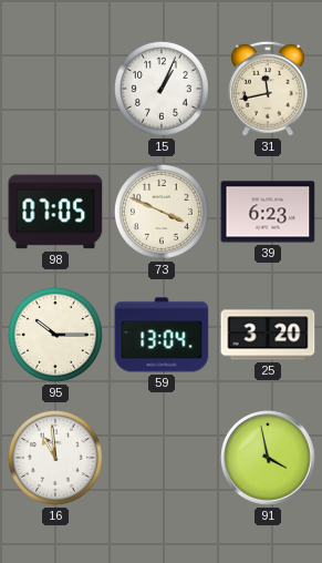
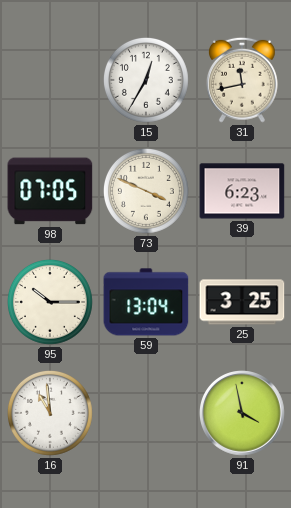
15: 1:04 -> 12:35
25: 3:20 -> 3:25
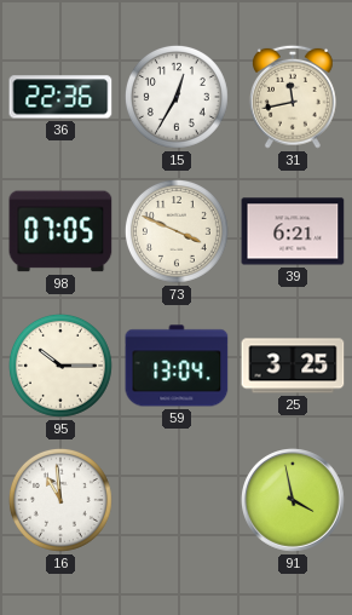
36: none -> 22:36
39: 6:23 -> 6:21
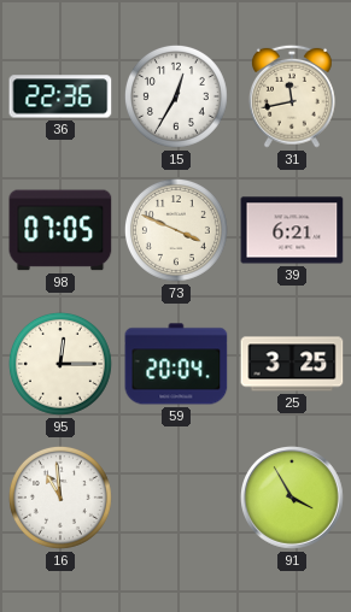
95: 10:15 -> 12:15
59: 13:04 -> 20:04
91: 3:58 -> 3:55
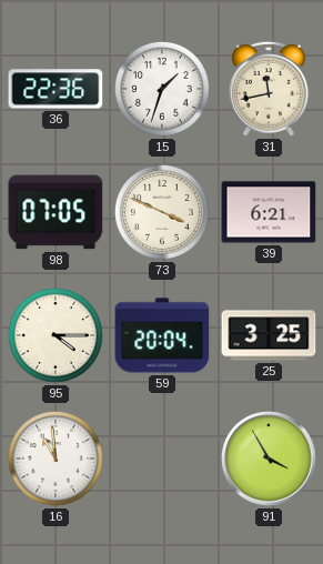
15: 12:35 -> 1:33
95: 12:15 -> 4:15
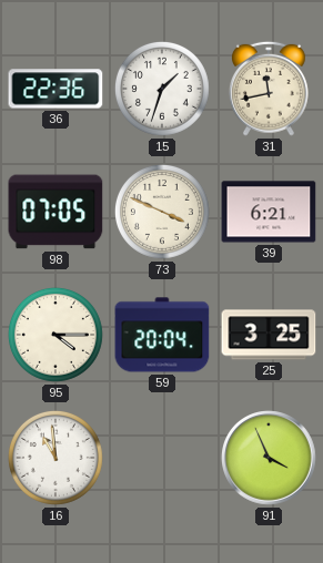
91: 3:55 -> 3:56
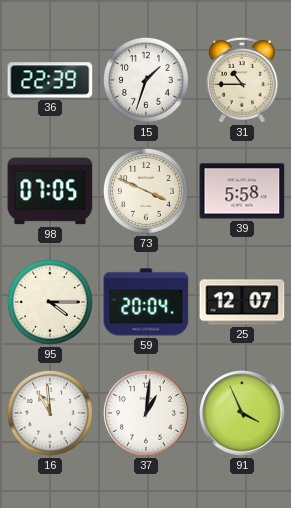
36: 22:36 -> 22:39
31: 11:43 -> 10:45
39: 6:21 -> 5:58
25: 3:25 -> 12:07
37: none -> 1:01
